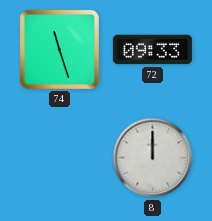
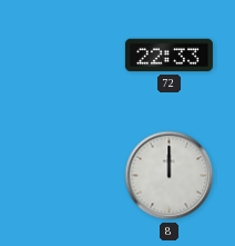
74: 11:27 -> none
72: 09:33 -> 22:33
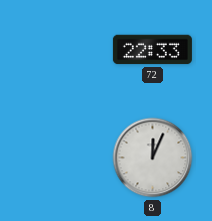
8: 12:00 -> 12:04
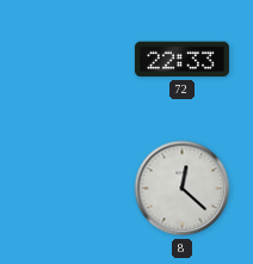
8: 12:04 -> 12:22
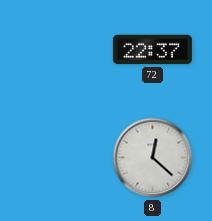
72: 22:33 -> 22:37
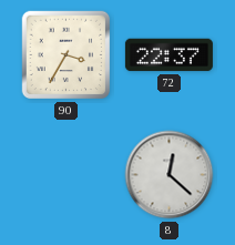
90: none -> 3:35
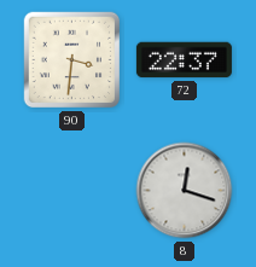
90: 3:35 -> 3:31
8: 12:22 -> 12:18
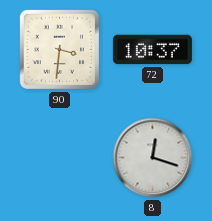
72: 22:37 -> 10:37
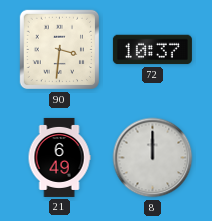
21: none -> 6:49
8: 12:18 -> 12:00
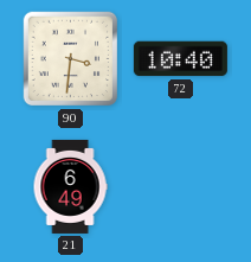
72: 10:37 -> 10:40
8: 12:00 -> none
